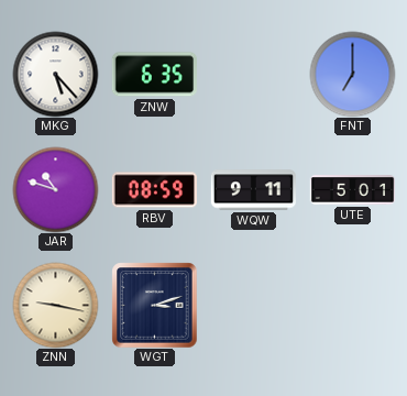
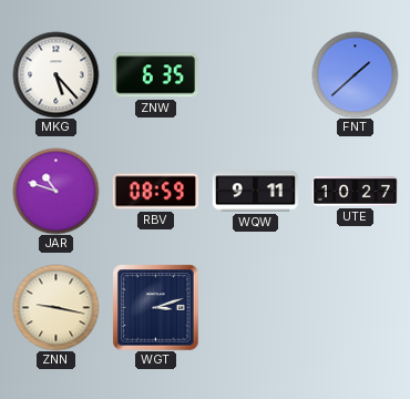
FNT: 7:00 -> 1:38
UTE: 5:01 -> 10:27
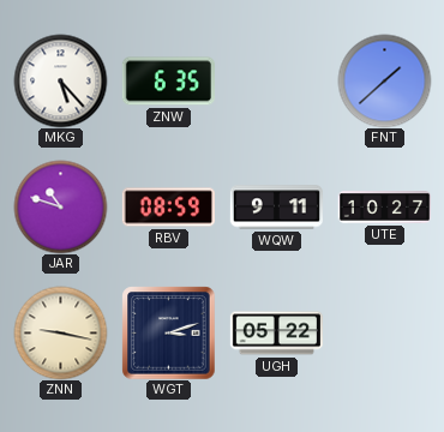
UGH: none -> 05:22
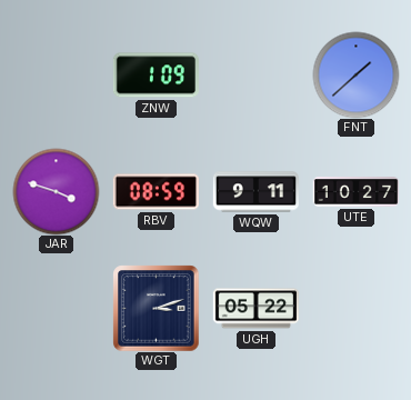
MKG: 5:23 -> none
ZNW: 6:35 -> 1:09
JAR: 10:48 -> 3:48
ZNN: 9:17 -> none
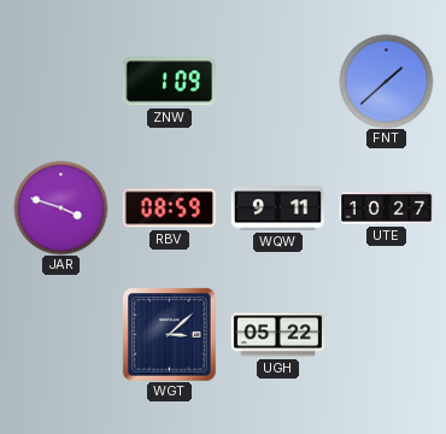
WGT: 3:12 -> 3:08
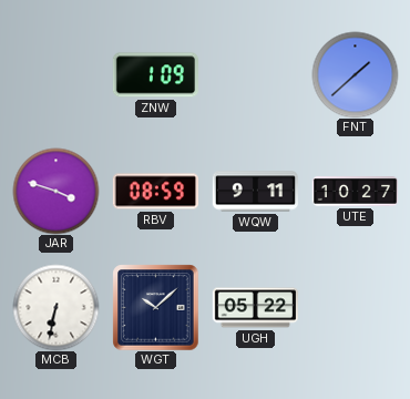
MCB: none -> 6:32
WGT: 3:08 -> 10:08
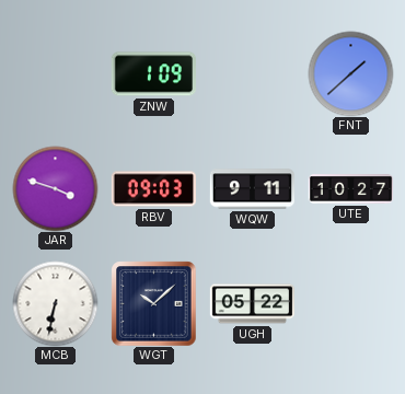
RBV: 08:59 -> 09:03
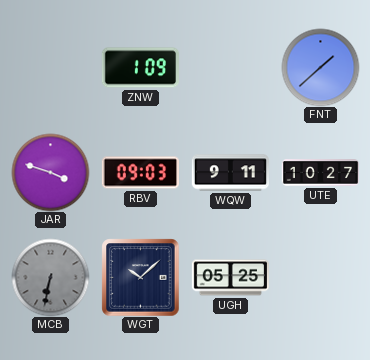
MCB dial: white -> grey
UGH: 05:22 -> 05:25
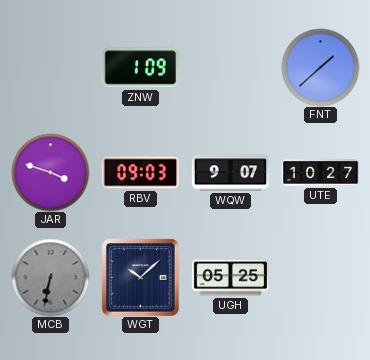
WQW: 9:11 -> 9:07
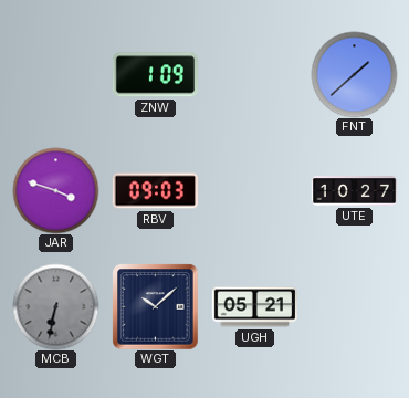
WQW: 9:07 -> none
UGH: 05:25 -> 05:21
